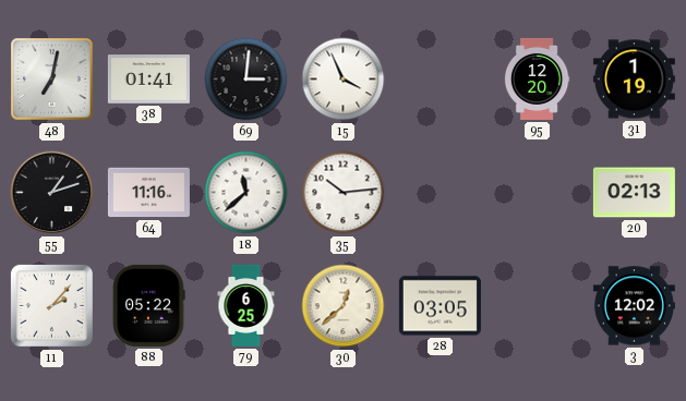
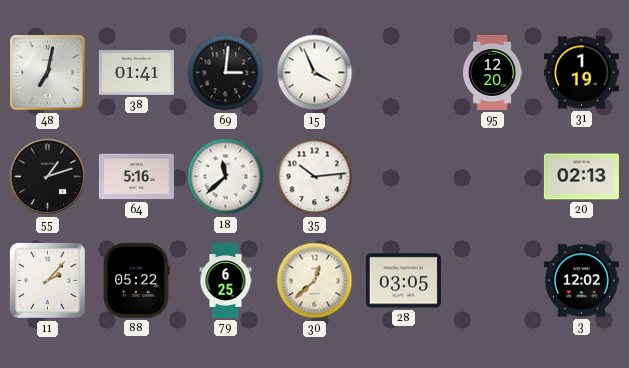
64: 11:16 -> 5:16
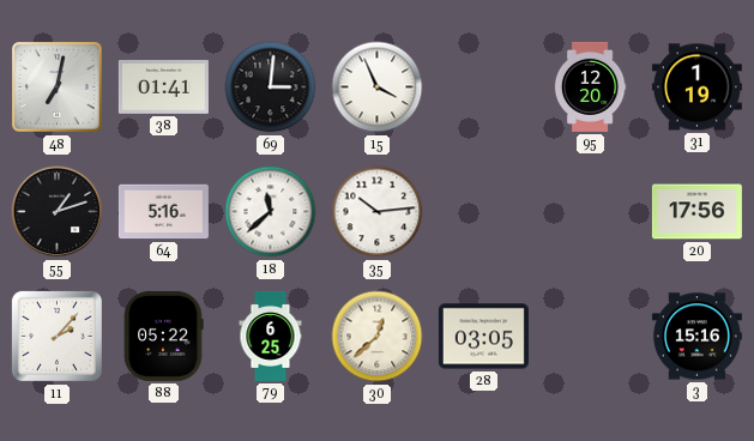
20: 02:13 -> 17:56
3: 12:02 -> 15:16
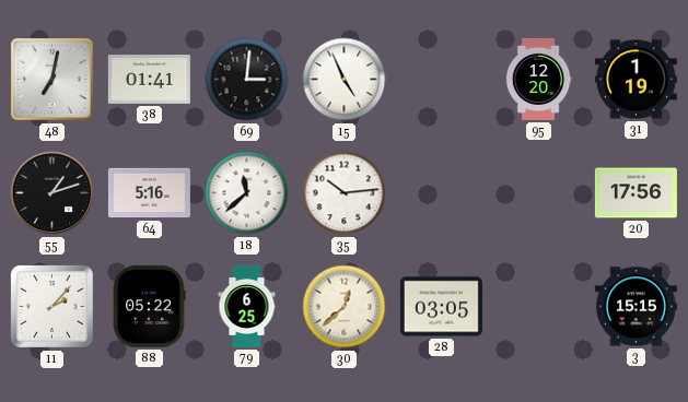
15: 3:56 -> 4:56
3: 15:16 -> 15:15
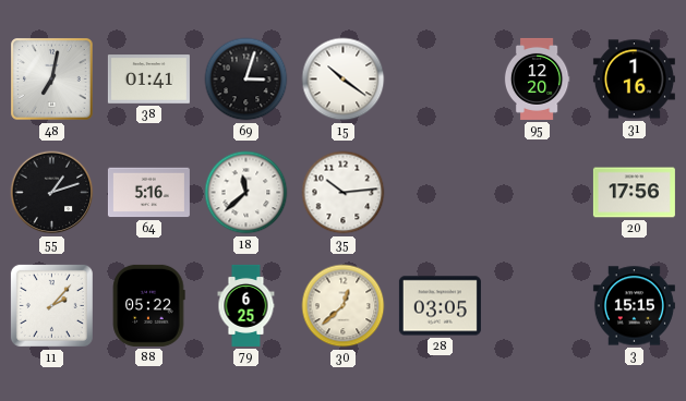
69: 3:01 -> 3:03
15: 4:56 -> 10:21
31: 1:19 -> 1:16
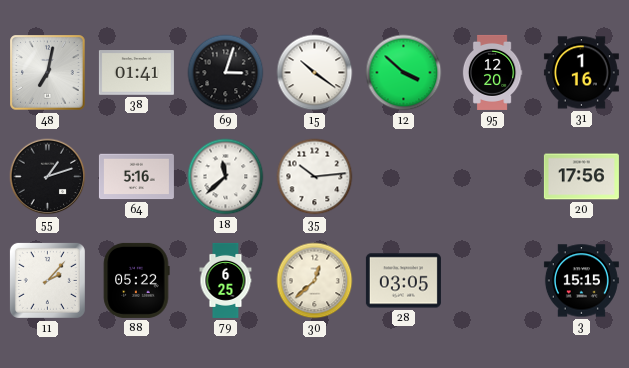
12: none -> 3:52
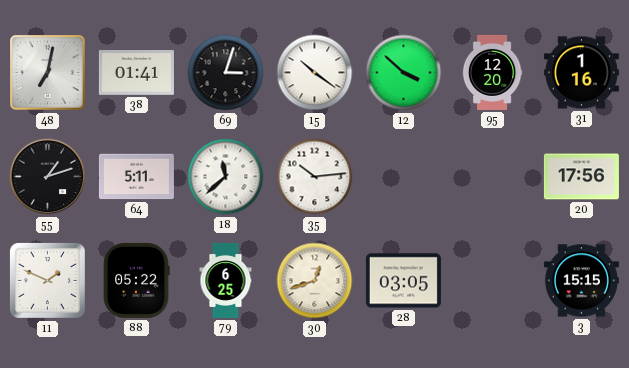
64: 5:16 -> 5:11
11: 2:07 -> 1:49
30: 12:38 -> 12:42
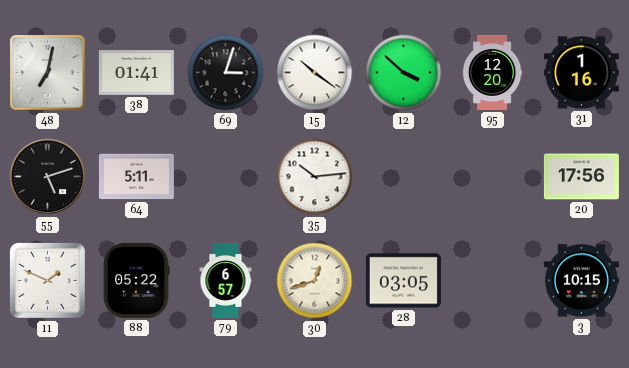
55: 1:12 -> 5:12
18: 11:38 -> none
79: 6:25 -> 6:57
3: 15:15 -> 10:15
